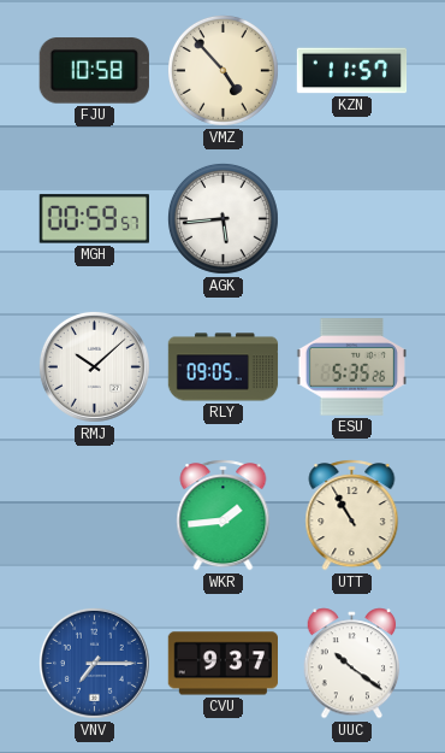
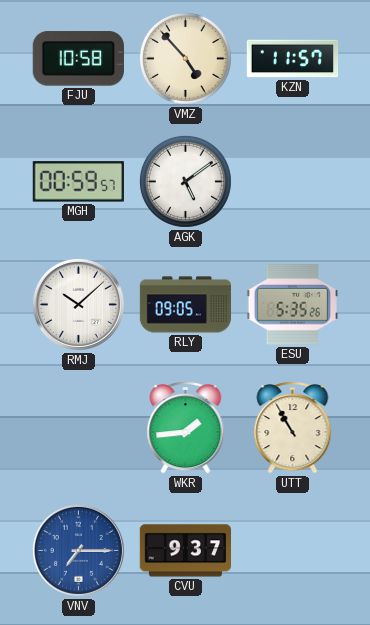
AGK: 5:44 -> 5:09
UUC: 10:21 -> none
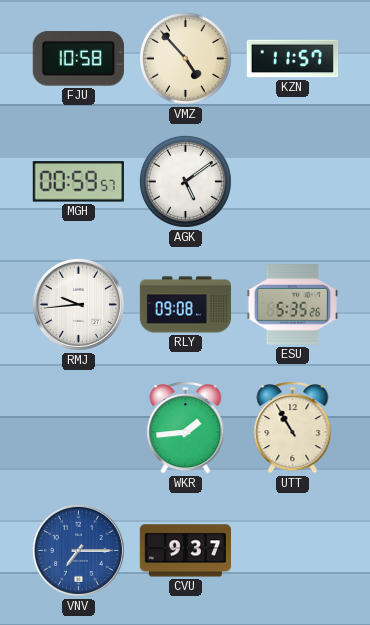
RMJ: 10:08 -> 9:44
RLY: 09:05 -> 09:08
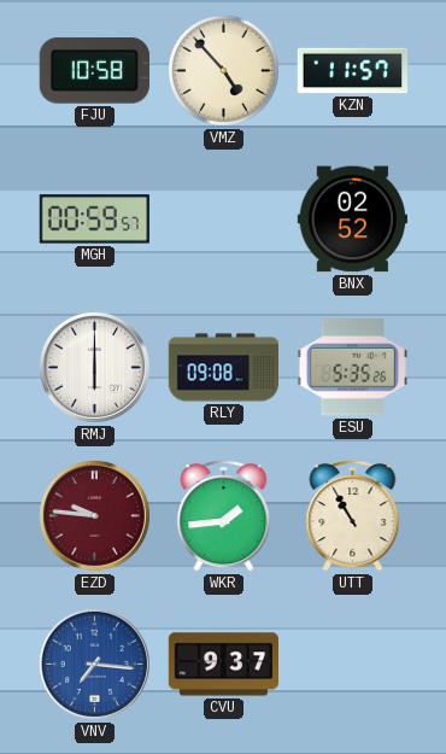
AGK: 5:09 -> none
BNX: none -> 02:52
RMJ: 9:44 -> 6:00
EZD: none -> 9:46
VNV: 7:15 -> 7:16
